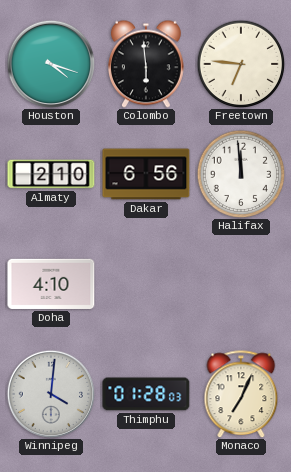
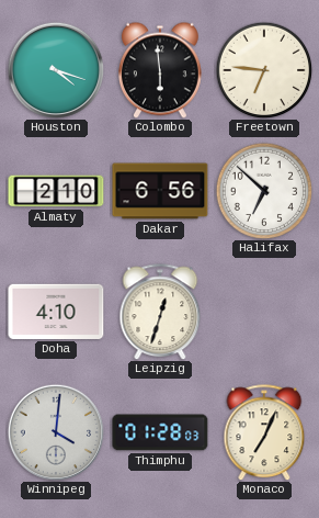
Halifax: 11:59 -> 6:52
Leipzig: none -> 12:33
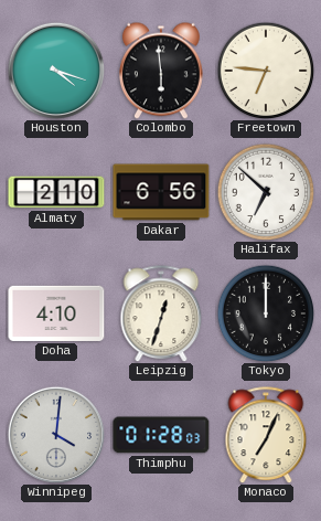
Tokyo: none -> 12:00
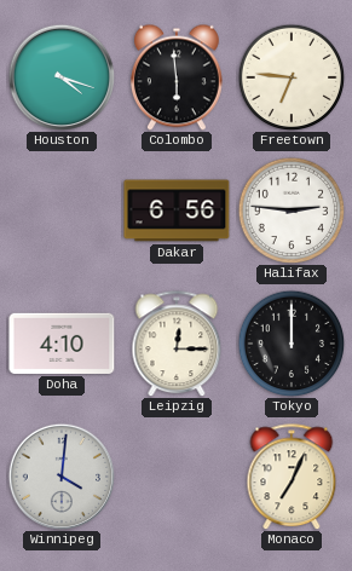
Almaty: 2:10 -> none
Halifax: 6:52 -> 2:46
Leipzig: 12:33 -> 12:15
Thimphu: 01:28 -> none
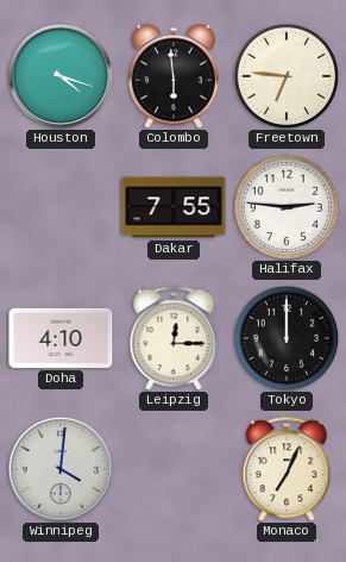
Dakar: 6:56 -> 7:55
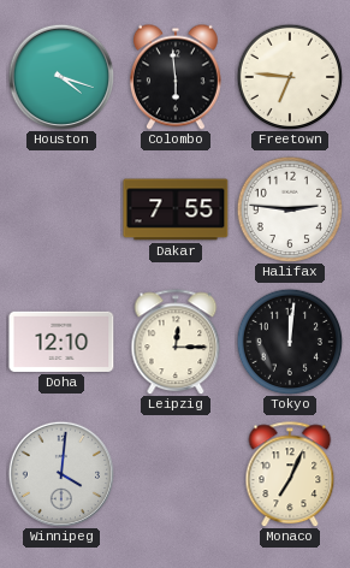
Doha: 4:10 -> 12:10
Tokyo: 12:00 -> 12:01
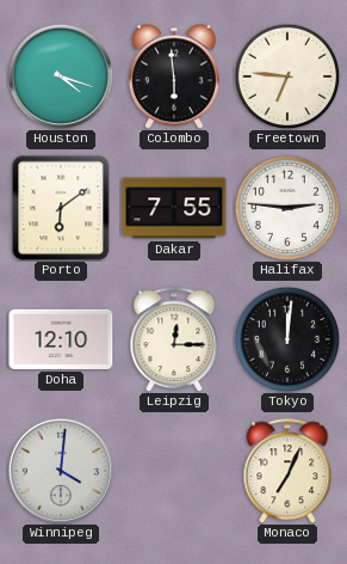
Porto: none -> 6:09
